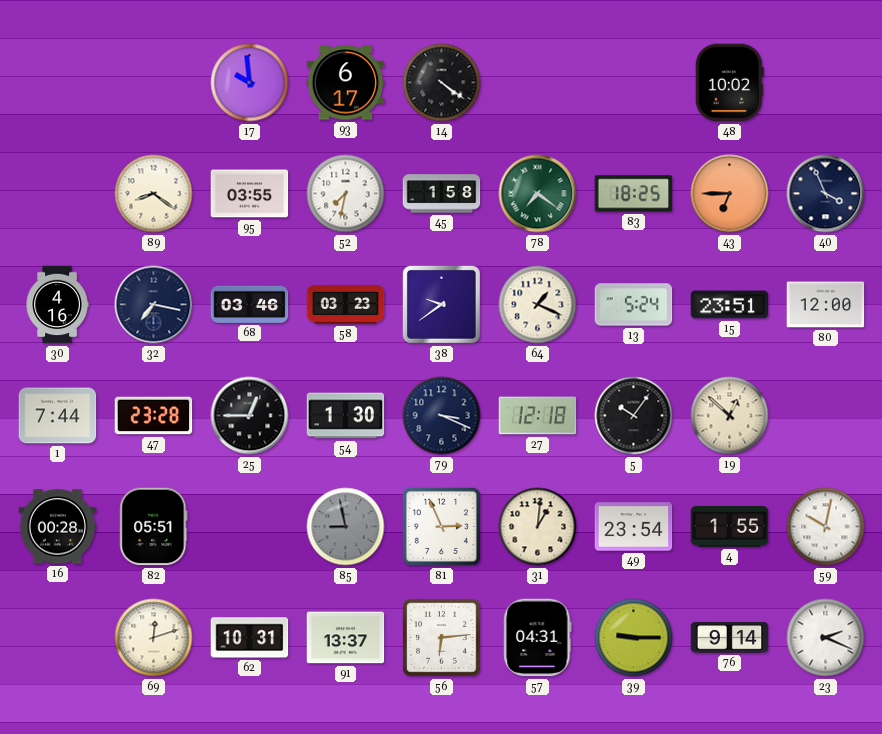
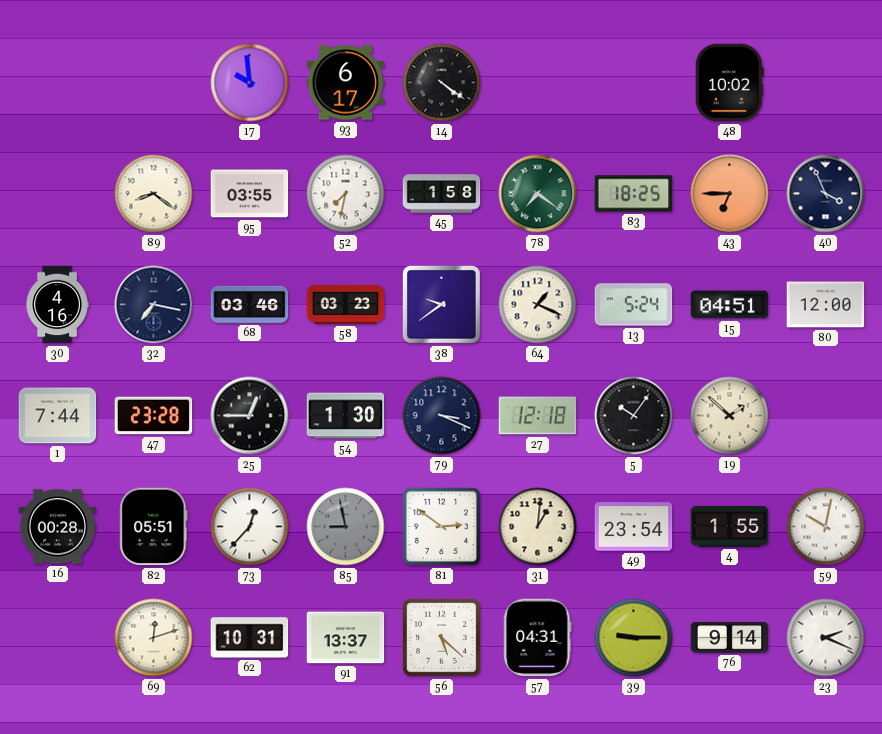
15: 23:51 -> 04:51
19: 12:52 -> 1:52
73: none -> 12:37
81: 2:56 -> 2:51
56: 6:14 -> 5:22
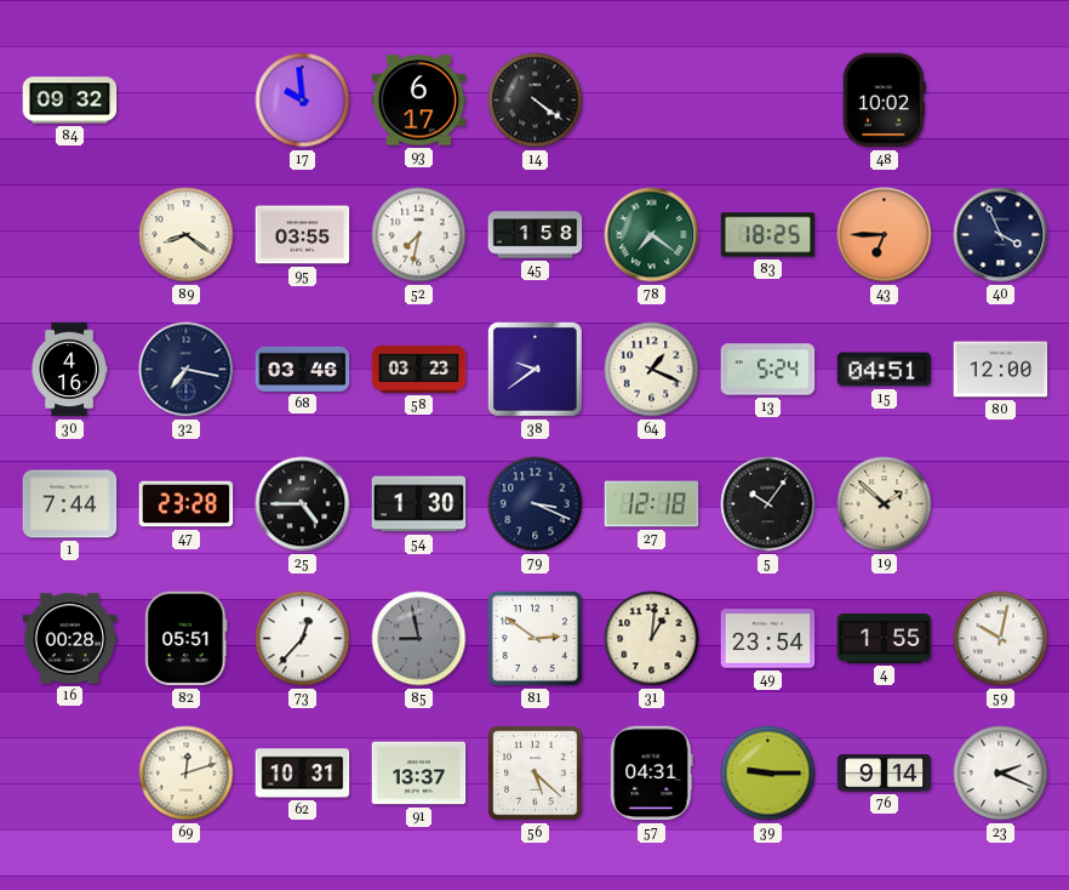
84: none -> 09:32
25: 12:45 -> 4:45
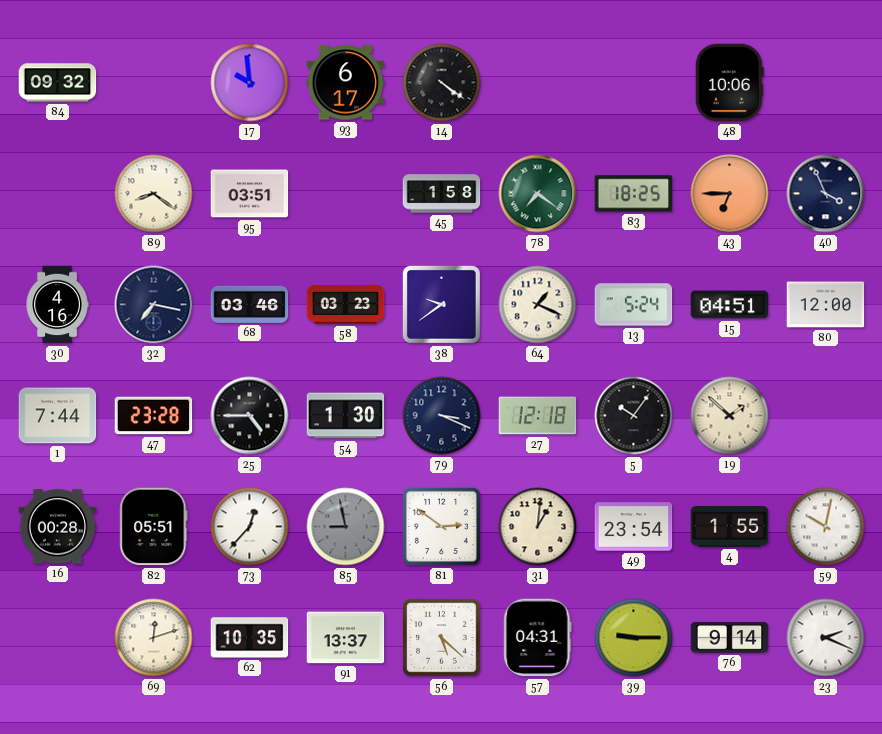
48: 10:02 -> 10:06
95: 03:55 -> 03:51
52: 7:32 -> none
62: 10:31 -> 10:35
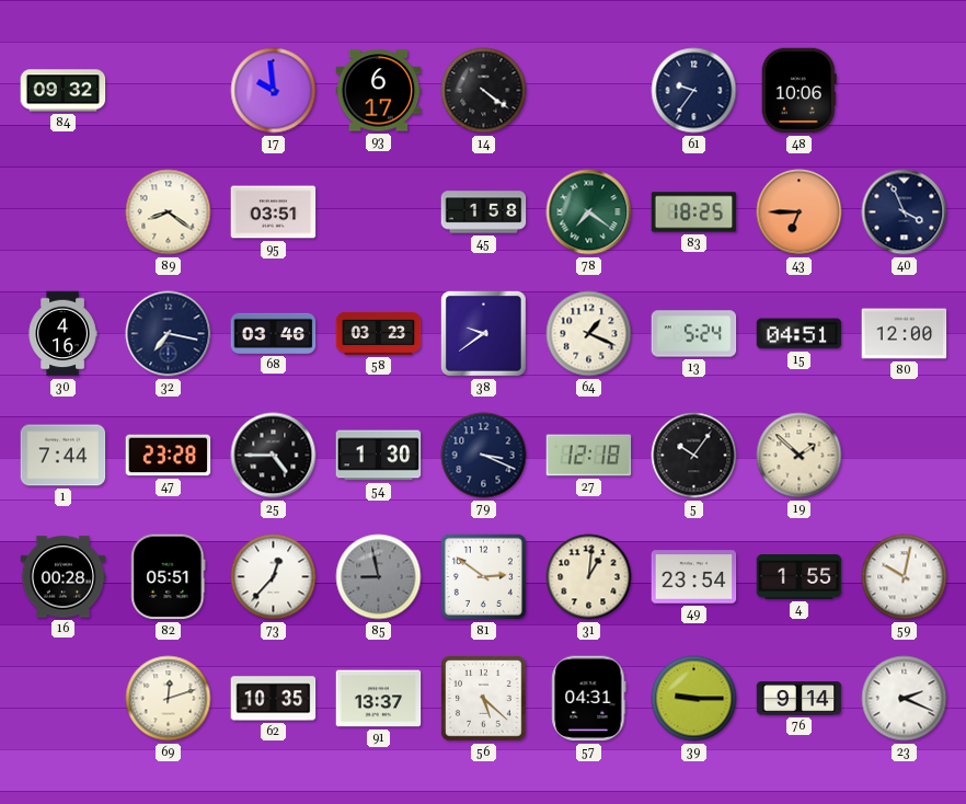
61: none -> 9:36
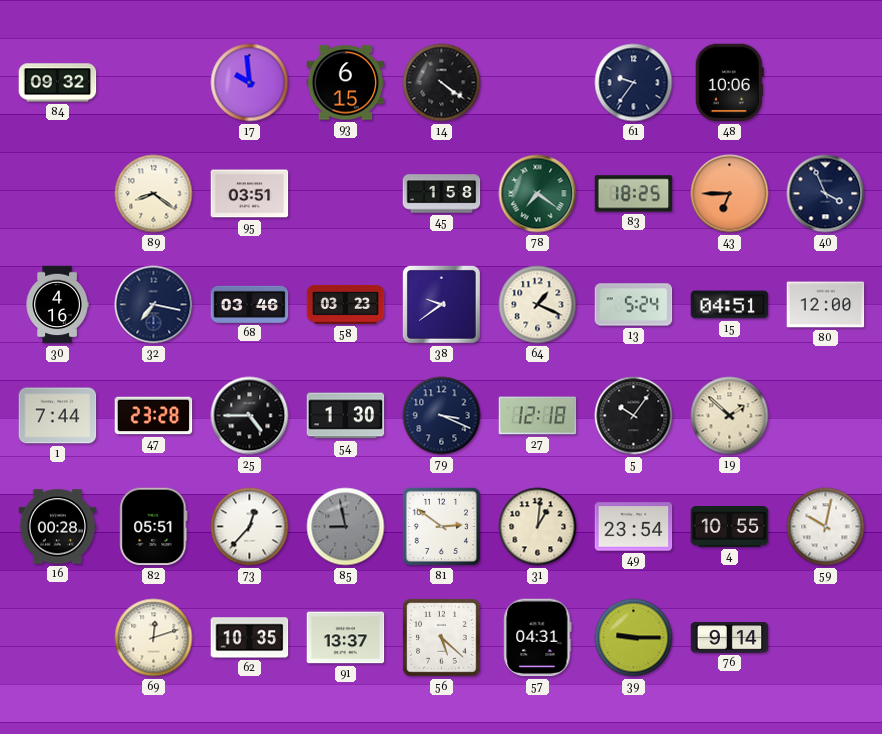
93: 6:17 -> 6:15
4: 1:55 -> 10:55
23: 2:19 -> none
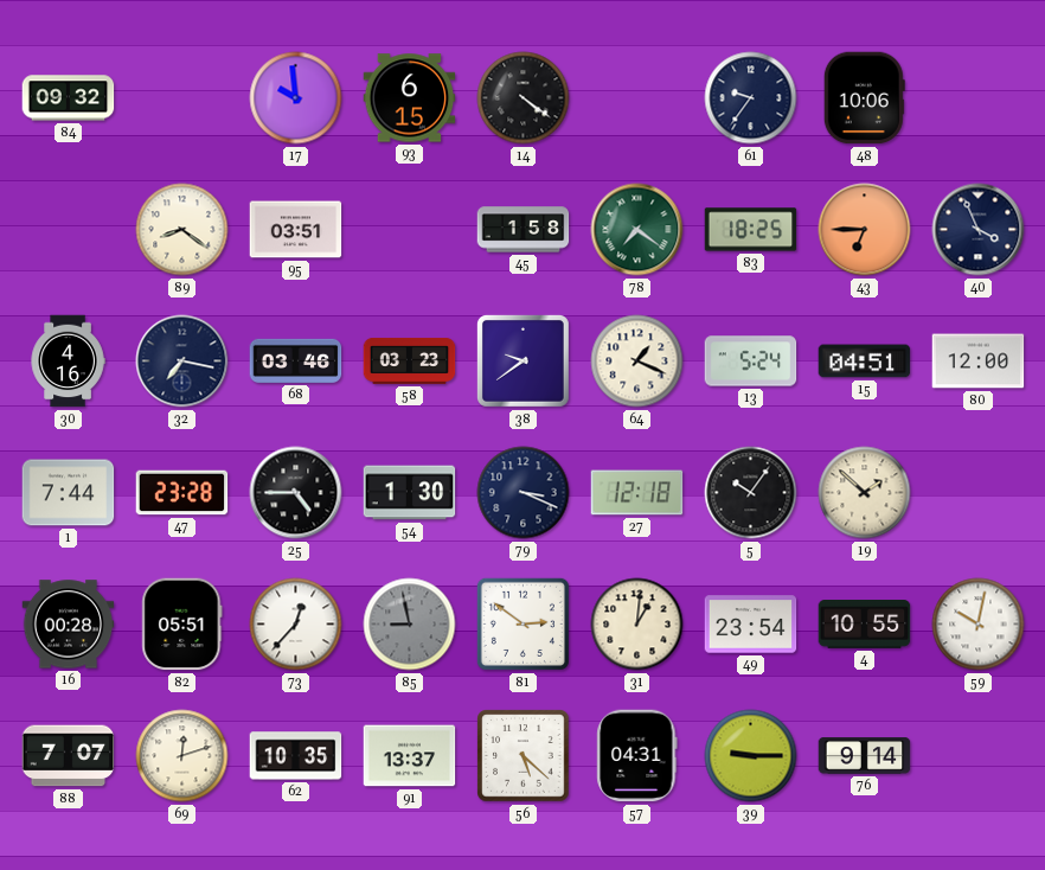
88: none -> 7:07
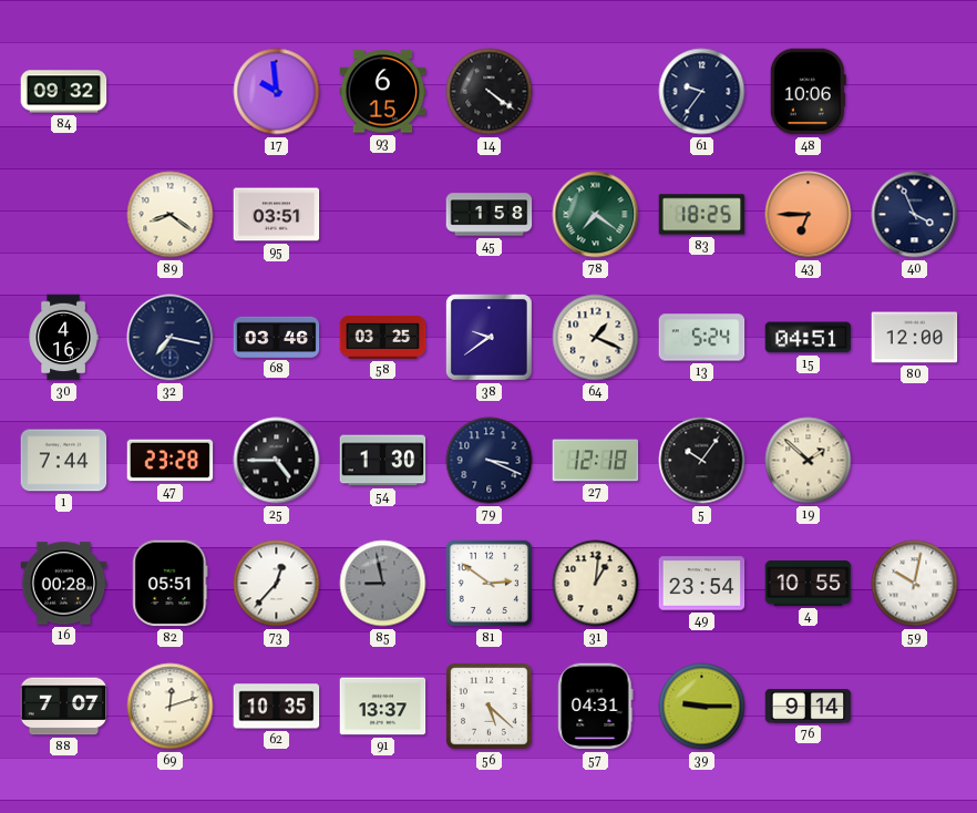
58: 03:23 -> 03:25
